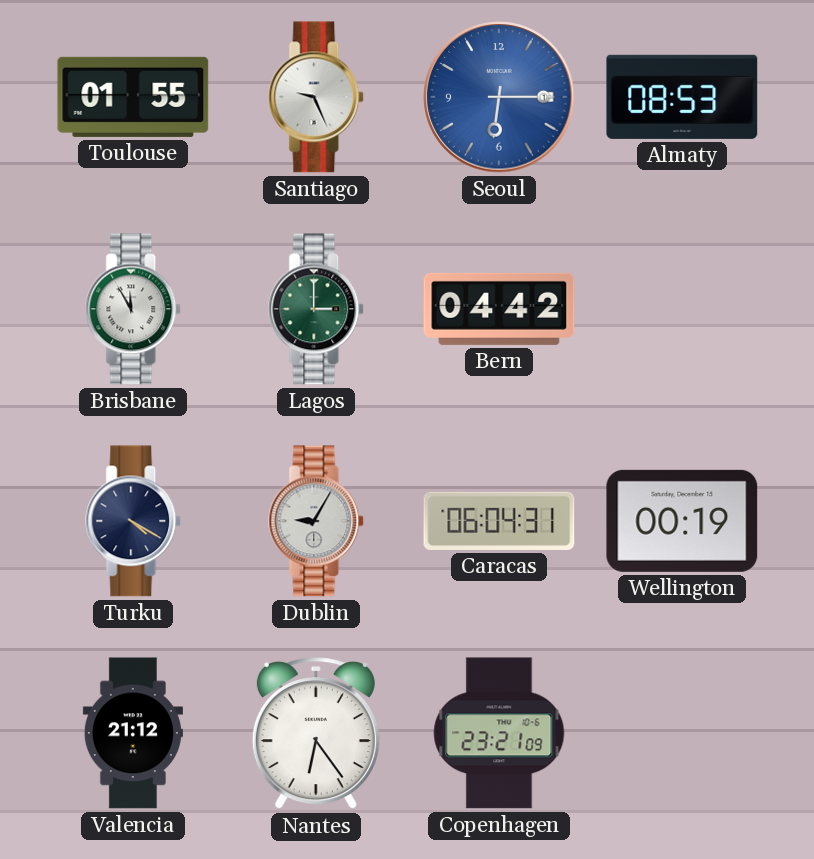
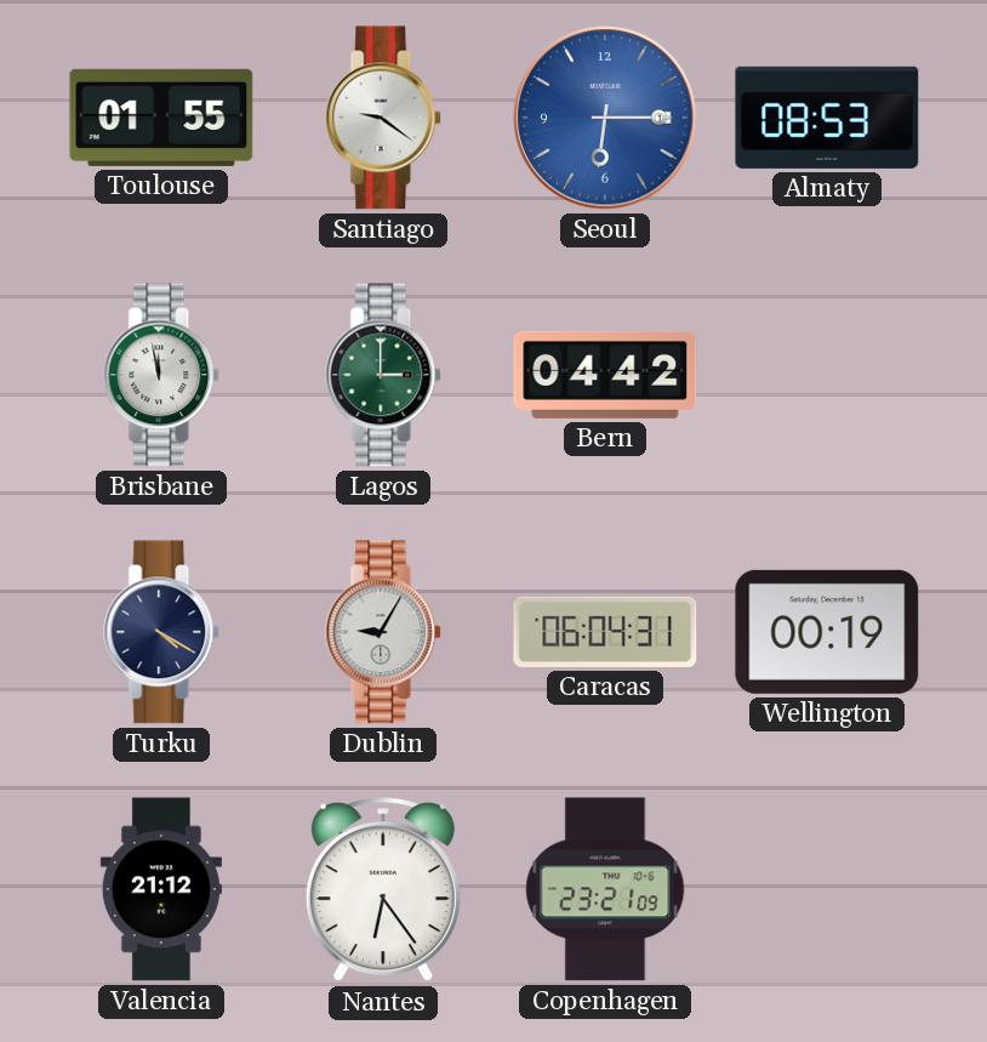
Santiago: 9:26 -> 9:21
Brisbane: 11:55 -> 11:58
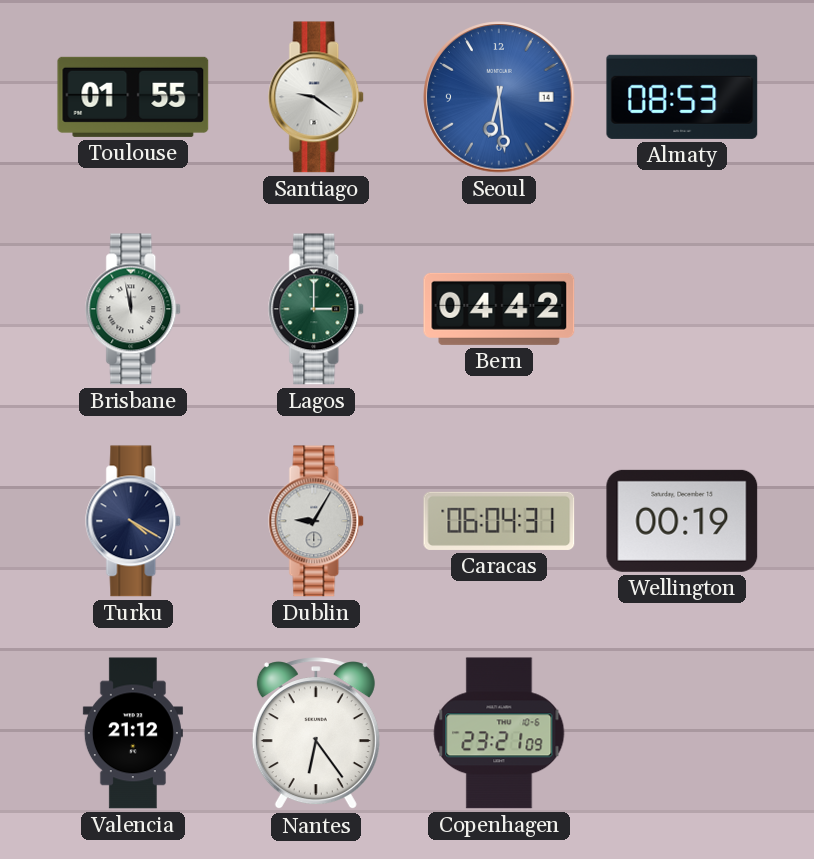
Seoul: 6:15 -> 6:29
